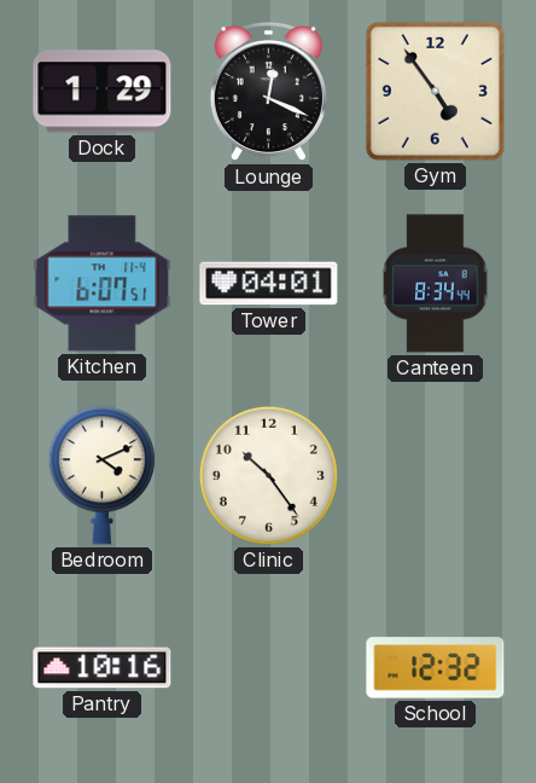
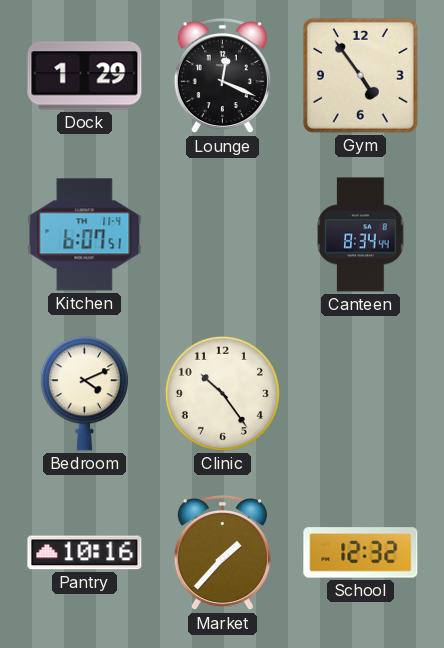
Tower: 04:01 -> none
Market: none -> 1:37
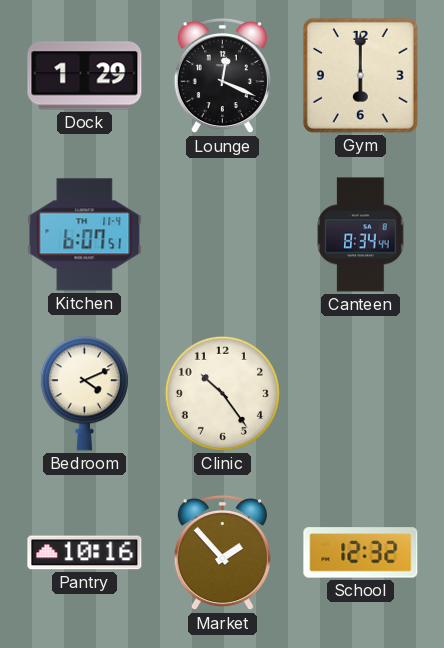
Gym: 4:54 -> 6:00
Market: 1:37 -> 1:53
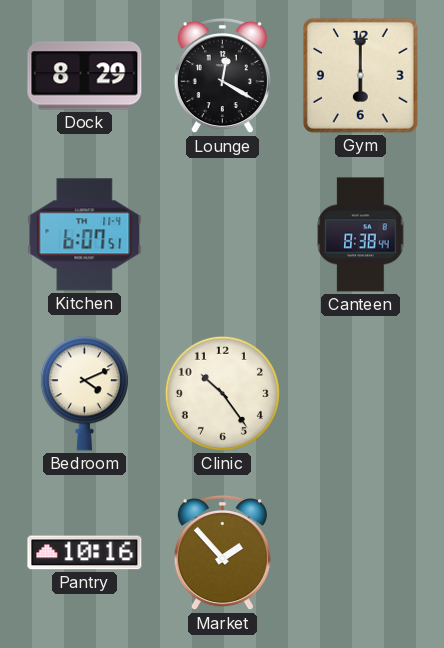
Dock: 1:29 -> 8:29
Lounge: 12:19 -> 12:20
Canteen: 8:34 -> 8:38
School: 12:32 -> none
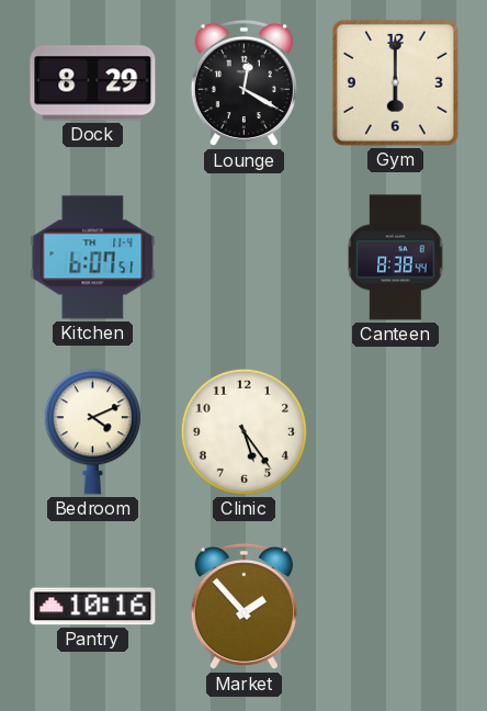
Clinic: 10:24 -> 5:24
